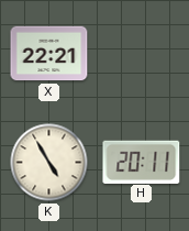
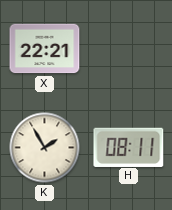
K: 4:55 -> 1:55
H: 20:11 -> 08:11
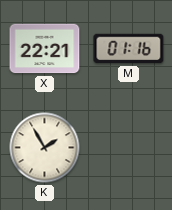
M: none -> 01:16
H: 08:11 -> none
